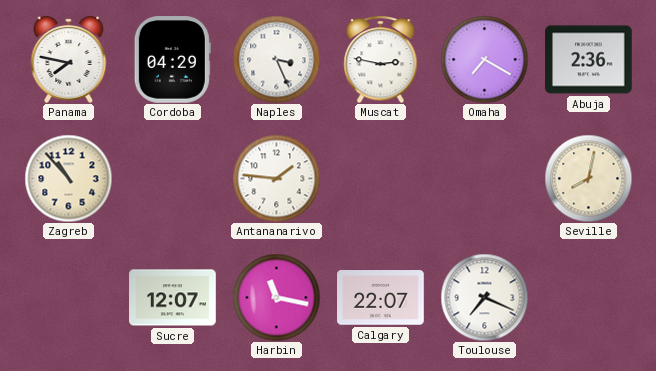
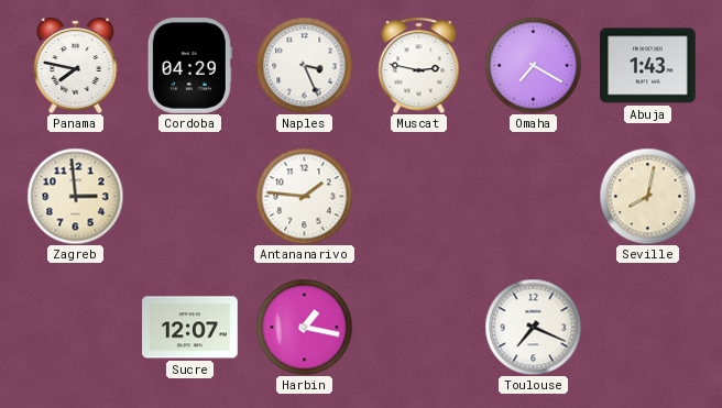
Abuja: 2:36 -> 1:43
Zagreb: 10:53 -> 2:59
Harbin: 11:17 -> 1:17
Calgary: 22:07 -> none
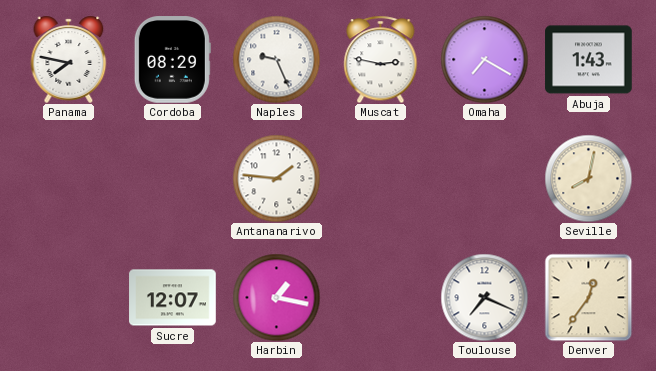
Cordoba: 04:29 -> 08:29
Naples: 3:26 -> 9:26
Zagreb: 2:59 -> none
Denver: none -> 12:36
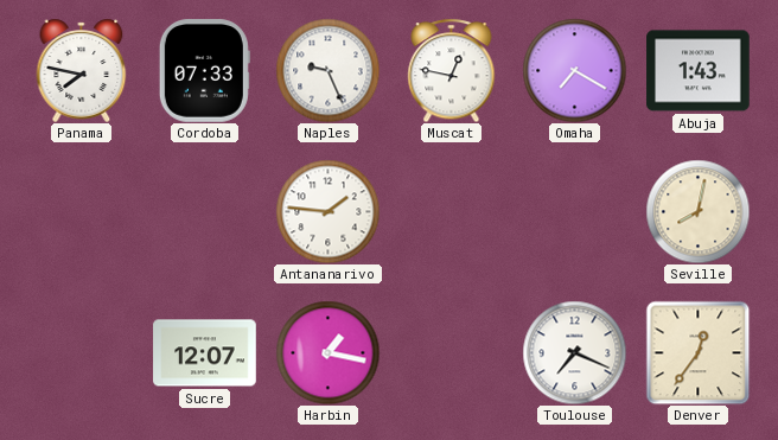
Cordoba: 08:29 -> 07:33
Muscat: 2:47 -> 12:47
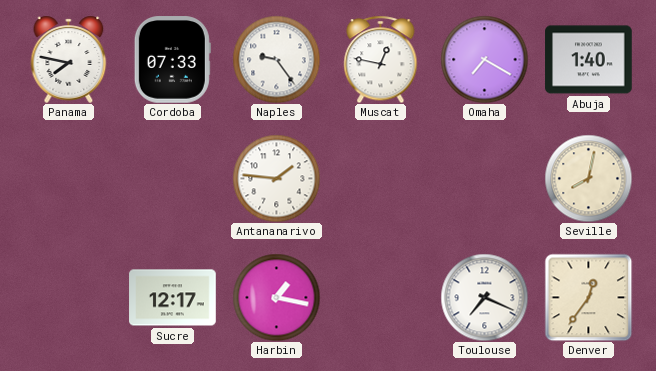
Naples: 9:26 -> 9:24
Abuja: 1:43 -> 1:40
Sucre: 12:07 -> 12:17
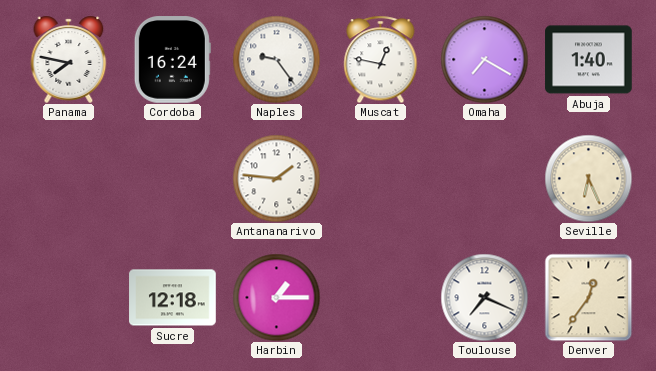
Cordoba: 07:33 -> 16:24
Seville: 8:02 -> 6:26
Sucre: 12:17 -> 12:18
Harbin: 1:17 -> 1:15
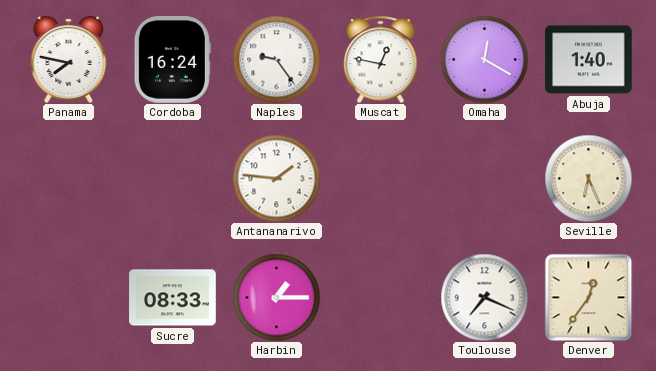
Omaha: 7:20 -> 12:20
Sucre: 12:18 -> 08:33
